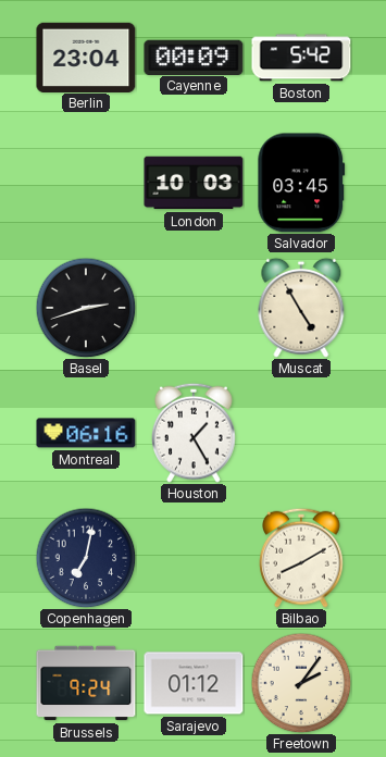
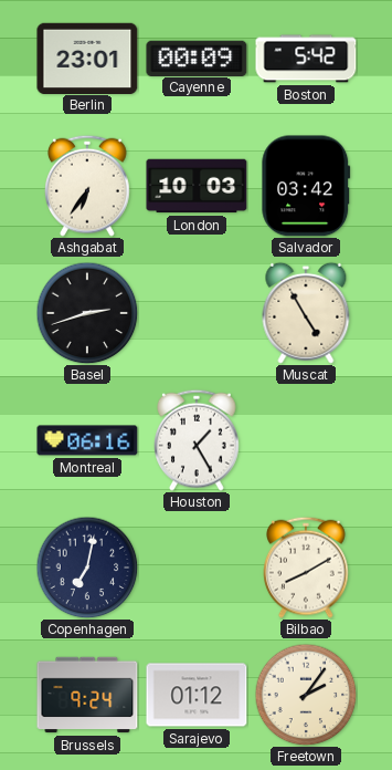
Berlin: 23:04 -> 23:01
Ashgabat: none -> 6:36
Salvador: 03:45 -> 03:42
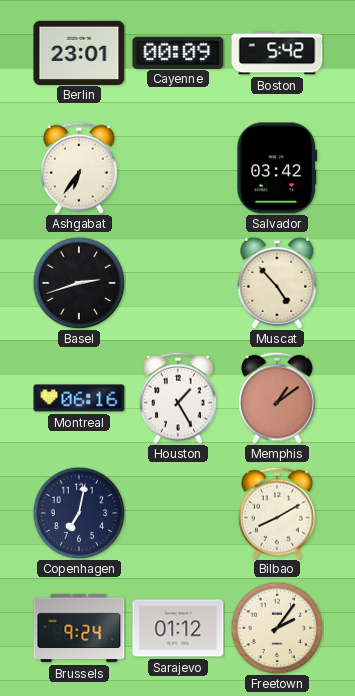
London: 10:03 -> none
Muscat: 4:55 -> 4:53
Memphis: none -> 1:09
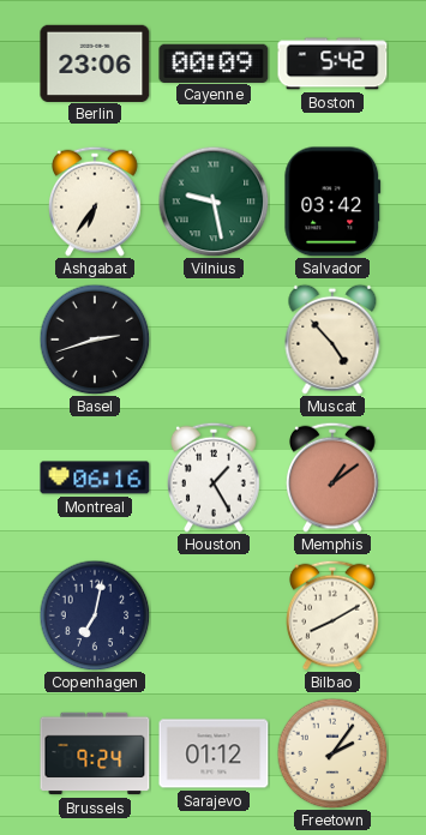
Berlin: 23:01 -> 23:06
Vilnius: none -> 9:28
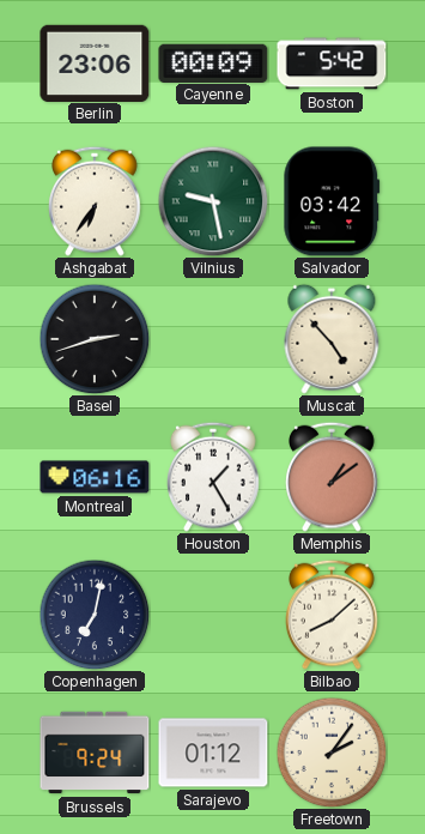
Bilbao: 8:10 -> 8:08
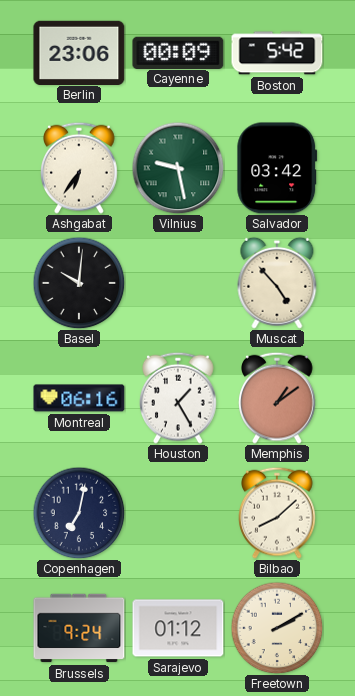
Basel: 2:42 -> 10:01
Freetown: 2:06 -> 2:10
